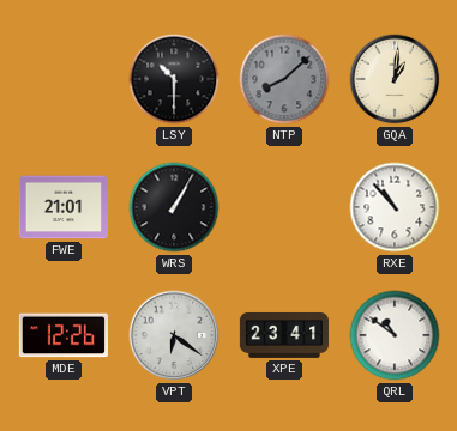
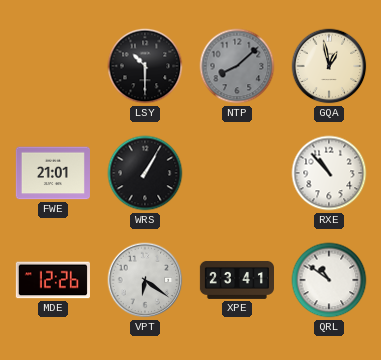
GQA: 1:01 -> 12:58
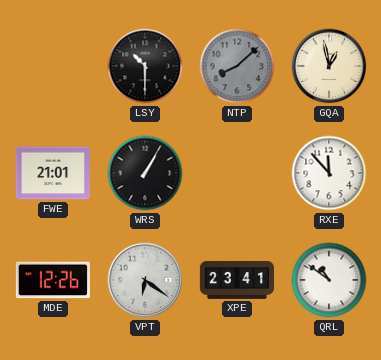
RXE: 10:53 -> 11:53
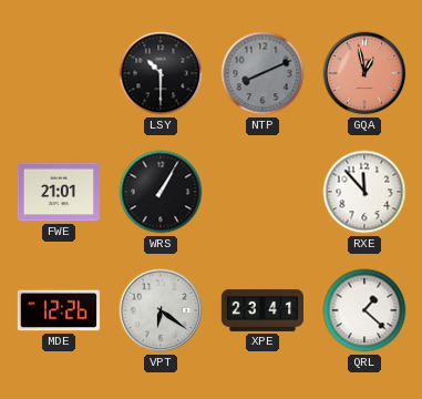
NTP: 8:08 -> 8:11
GQA dial: cream -> salmon
QRL: 10:51 -> 1:22
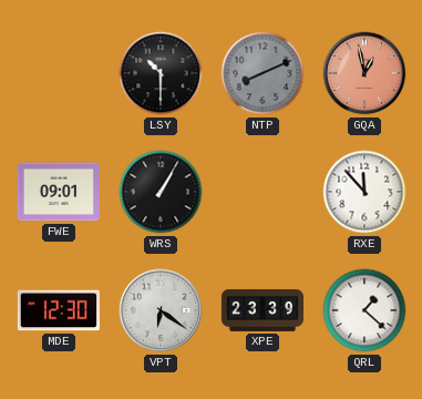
FWE: 21:01 -> 09:01
MDE: 12:26 -> 12:30
XPE: 23:41 -> 23:39
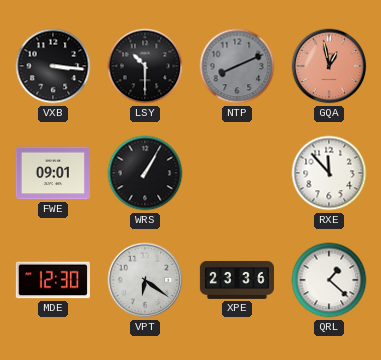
VXB: none -> 3:16
XPE: 23:39 -> 23:36
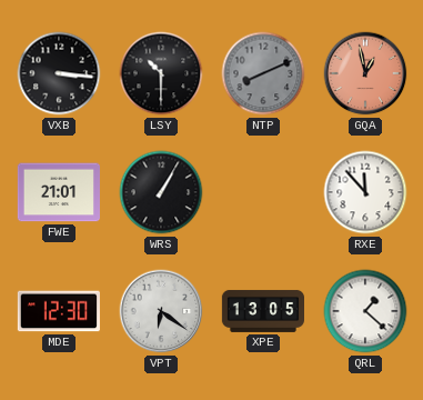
FWE: 09:01 -> 21:01
XPE: 23:36 -> 13:05
